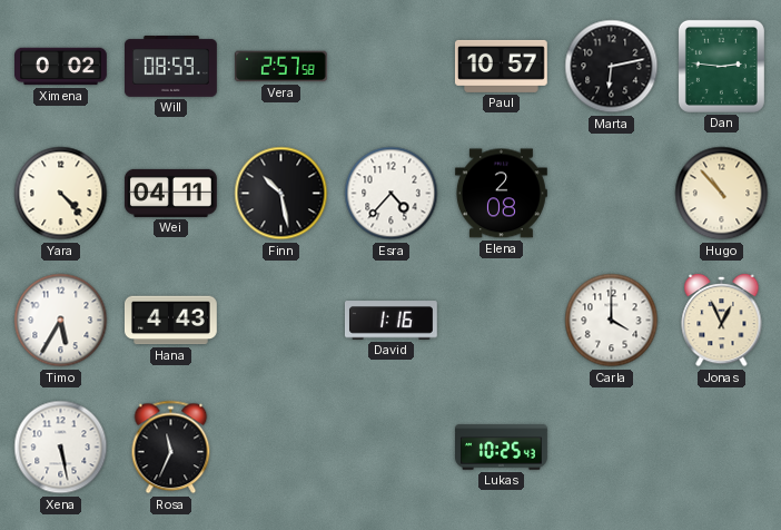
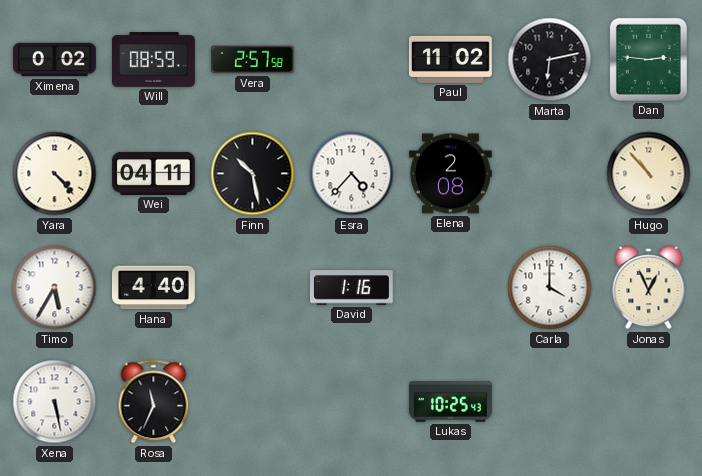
Paul: 10:57 -> 11:02
Hana: 4:43 -> 4:40
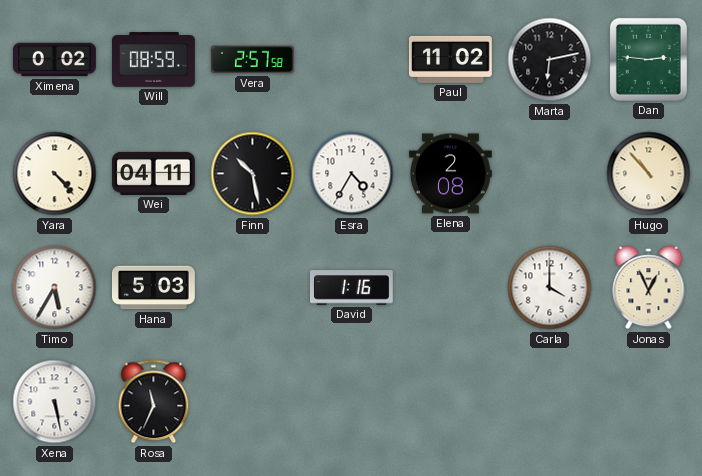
Esra: 4:37 -> 4:35
Hana: 4:40 -> 5:03
Lukas: 10:25 -> none
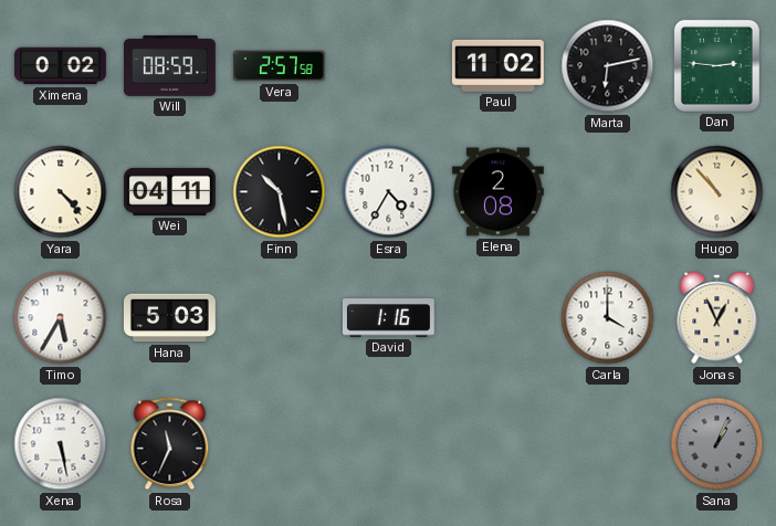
Sana: none -> 1:04
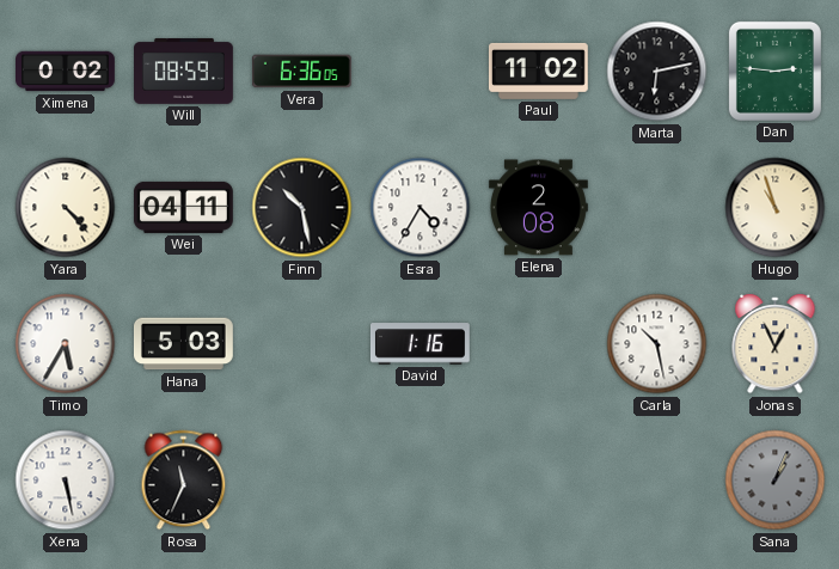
Vera: 2:57 -> 6:36
Hugo: 10:53 -> 10:57
Carla: 4:00 -> 10:28
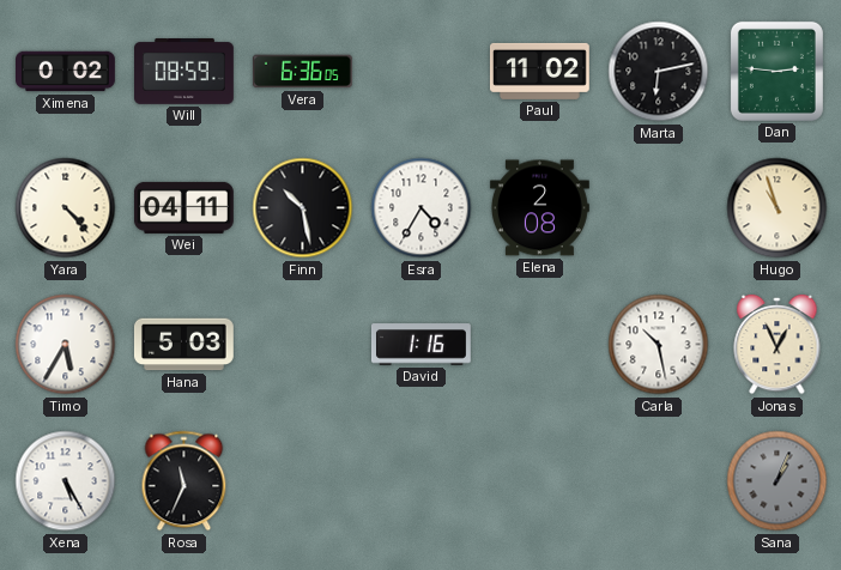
Xena: 5:28 -> 5:25
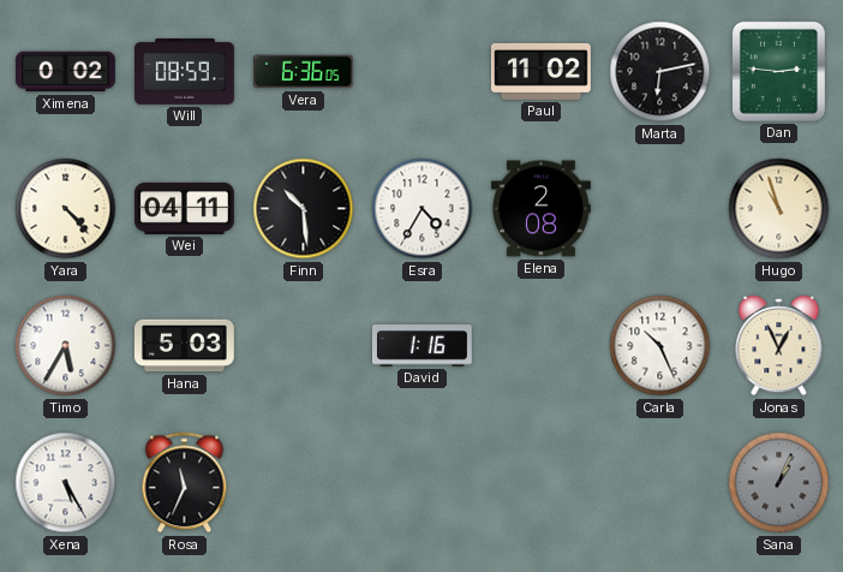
Finn: 10:28 -> 10:29
Carla: 10:28 -> 10:26
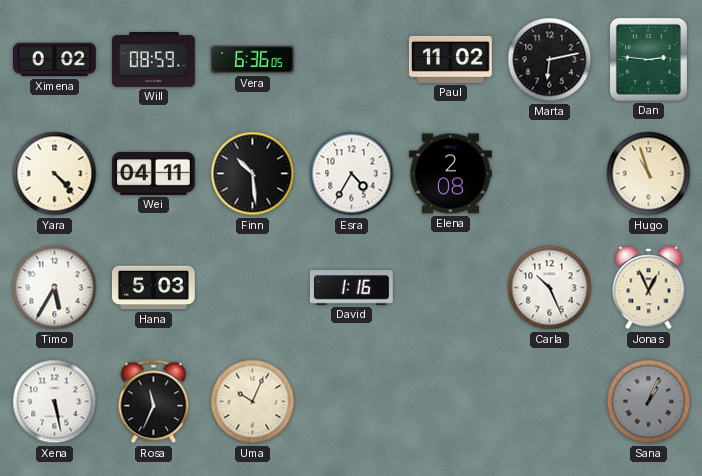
Xena: 5:25 -> 5:28
Uma: none -> 10:04
